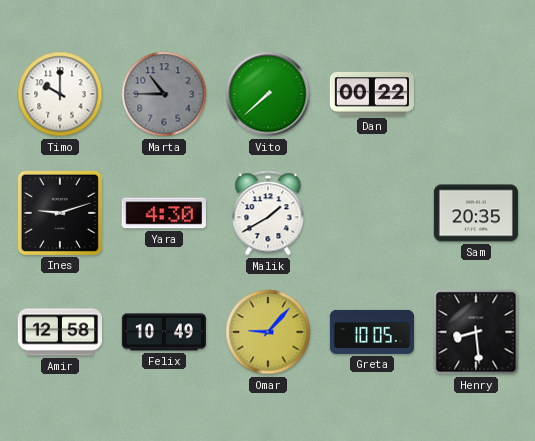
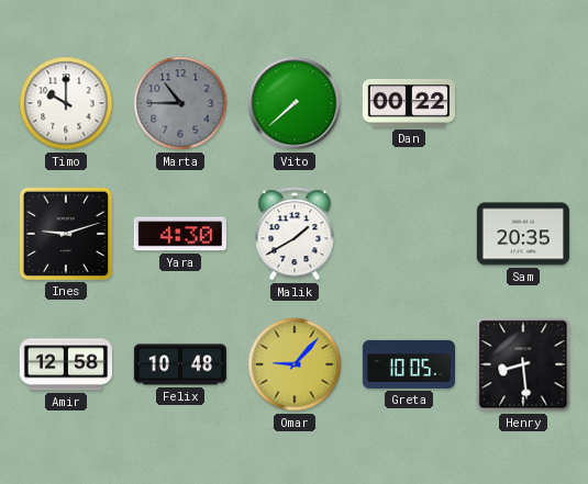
Felix: 10:49 -> 10:48
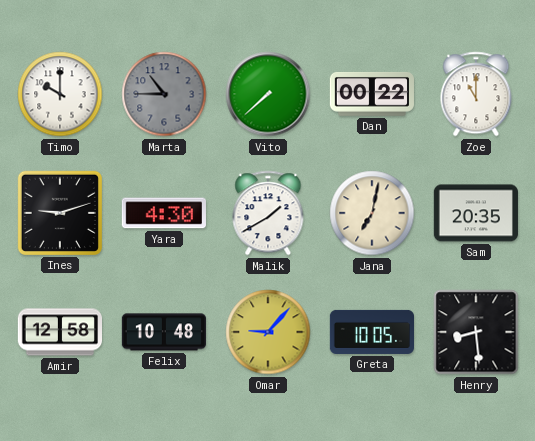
Zoe: none -> 11:00
Jana: none -> 7:02
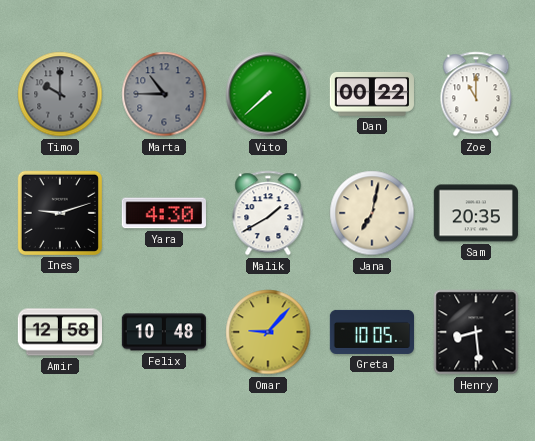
Timo dial: white -> grey
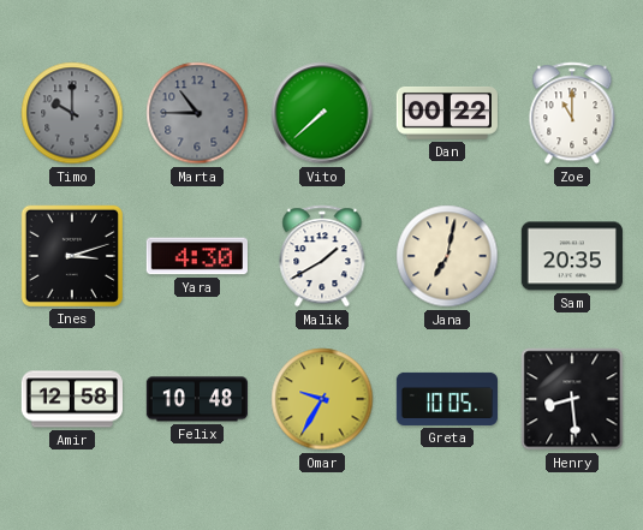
Ines: 9:12 -> 3:12
Omar: 9:07 -> 9:35
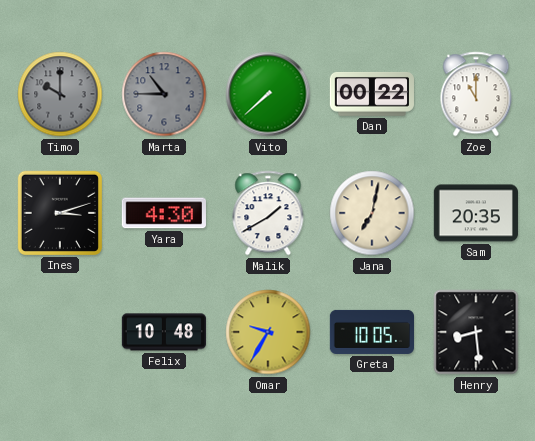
Amir: 12:58 -> none
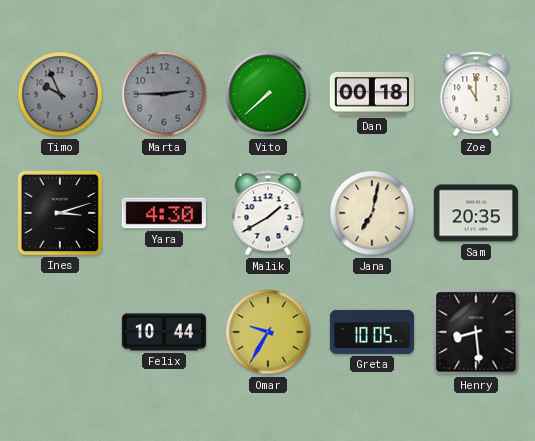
Timo: 10:00 -> 9:56
Marta: 10:45 -> 2:45
Dan: 00:22 -> 00:18
Felix: 10:48 -> 10:44
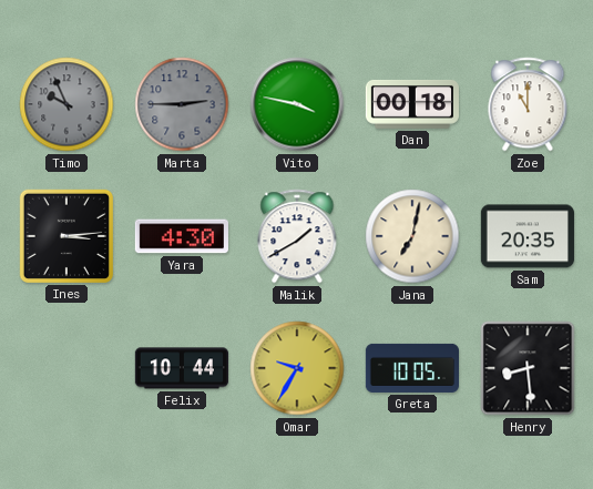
Vito: 7:38 -> 3:47
Ines: 3:12 -> 3:14
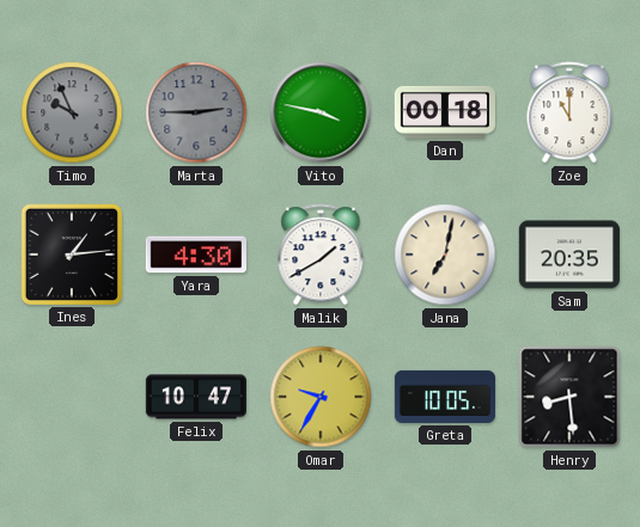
Ines: 3:14 -> 1:14
Felix: 10:44 -> 10:47
